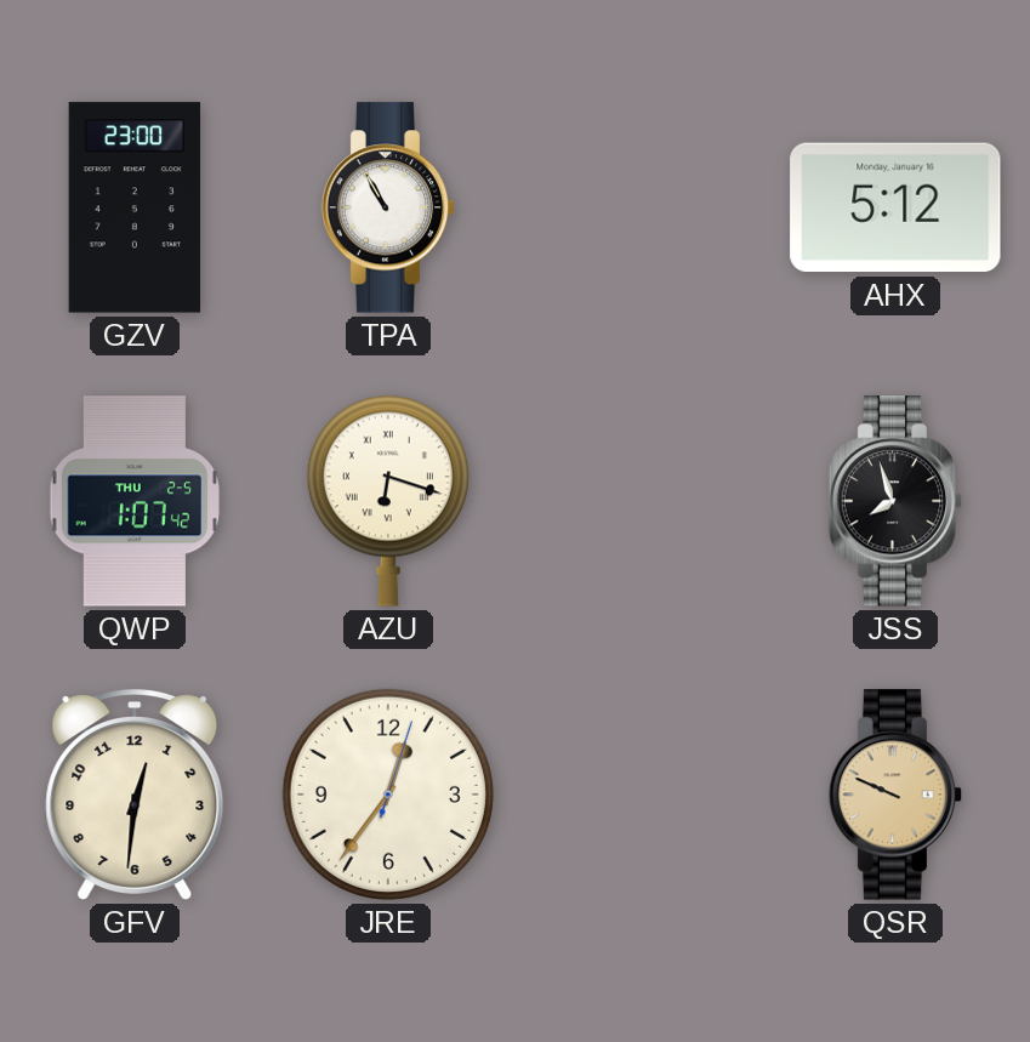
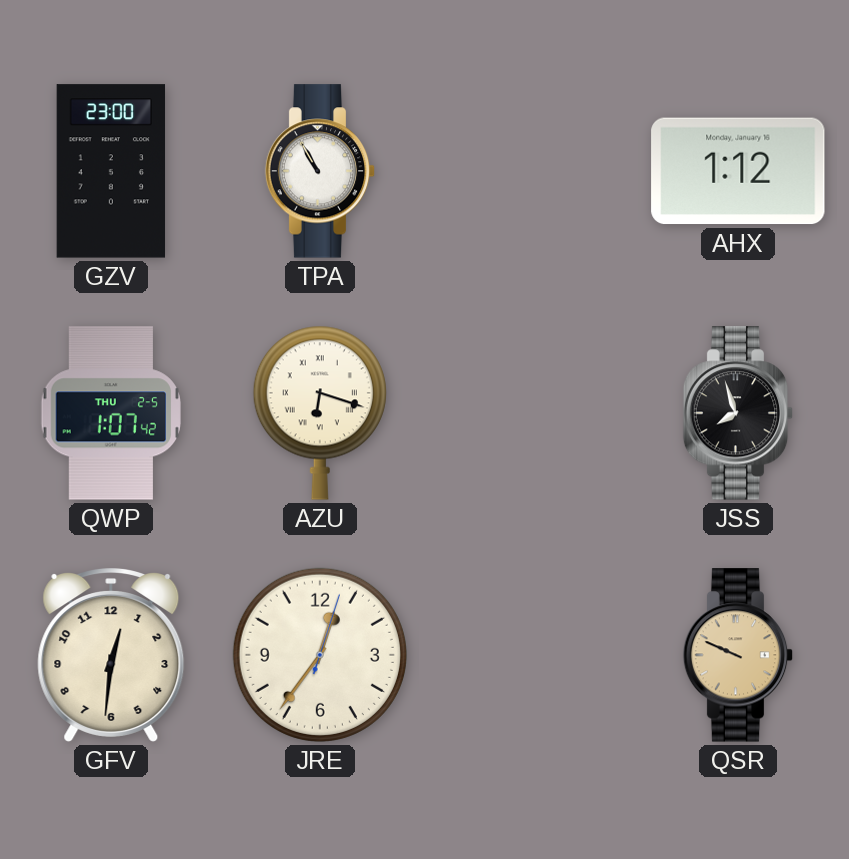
AHX: 5:12 -> 1:12
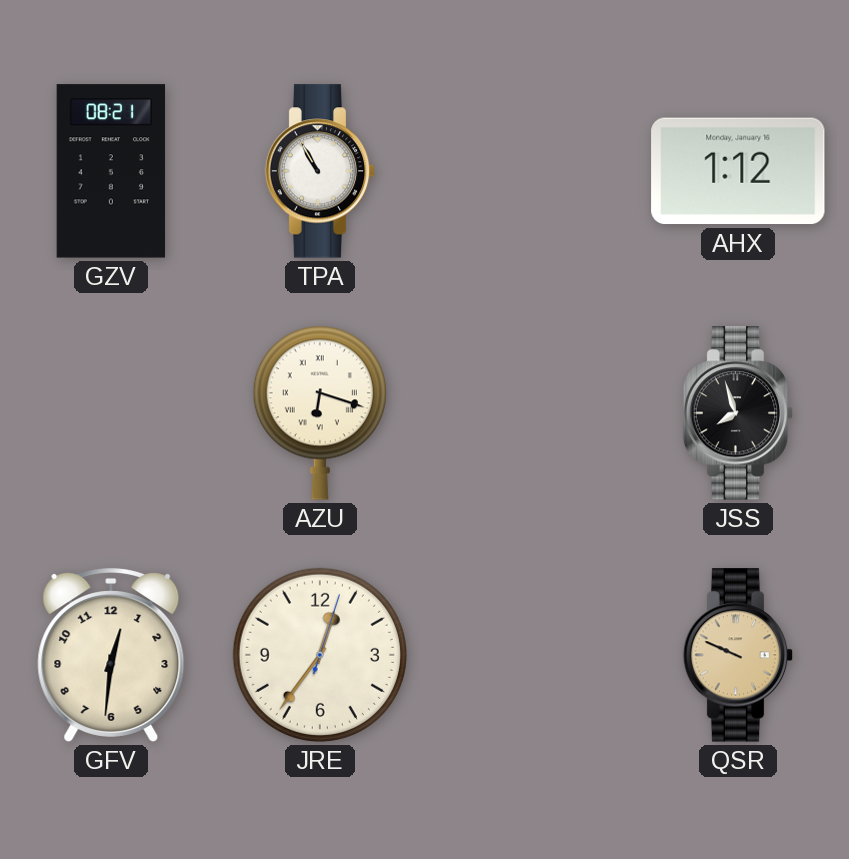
GZV: 23:00 -> 08:21
QWP: 1:07 -> none
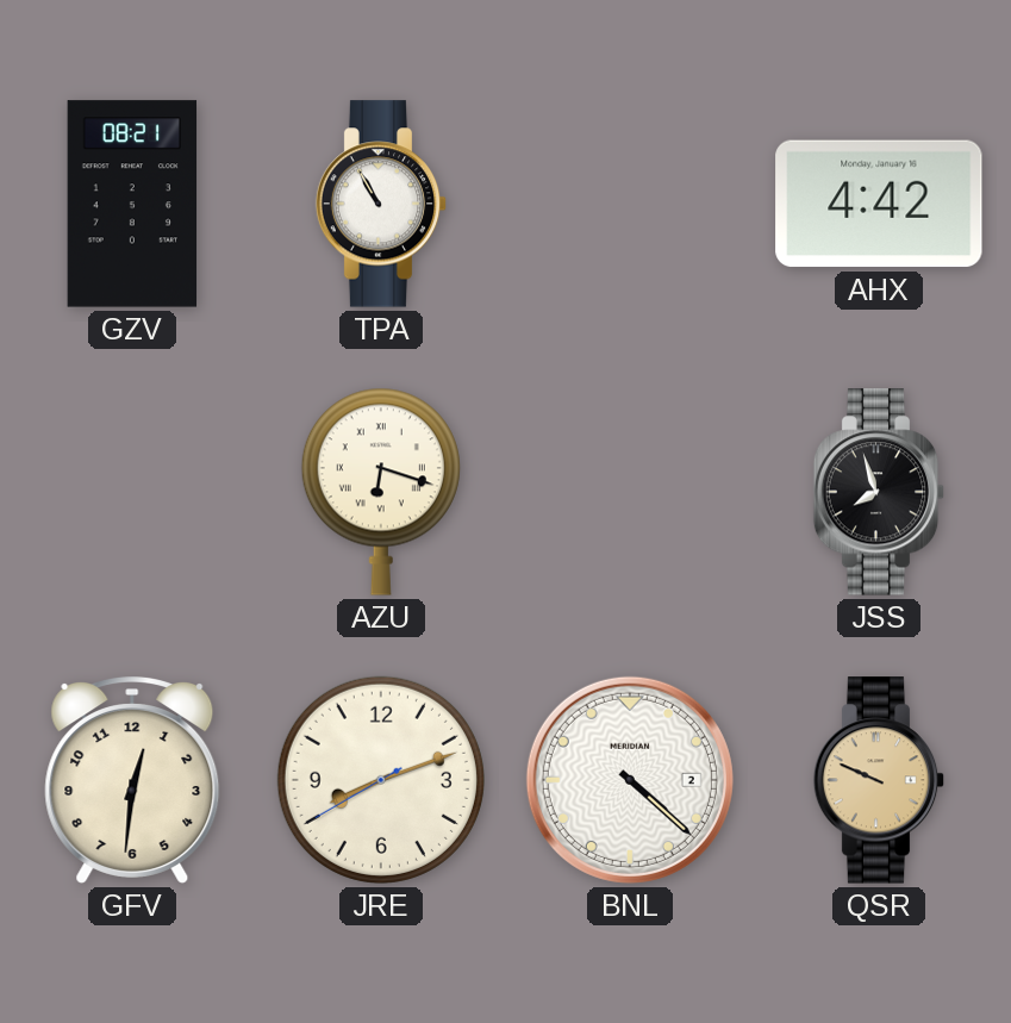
AHX: 1:12 -> 4:42
JRE: 12:36 -> 8:11
BNL: none -> 4:22
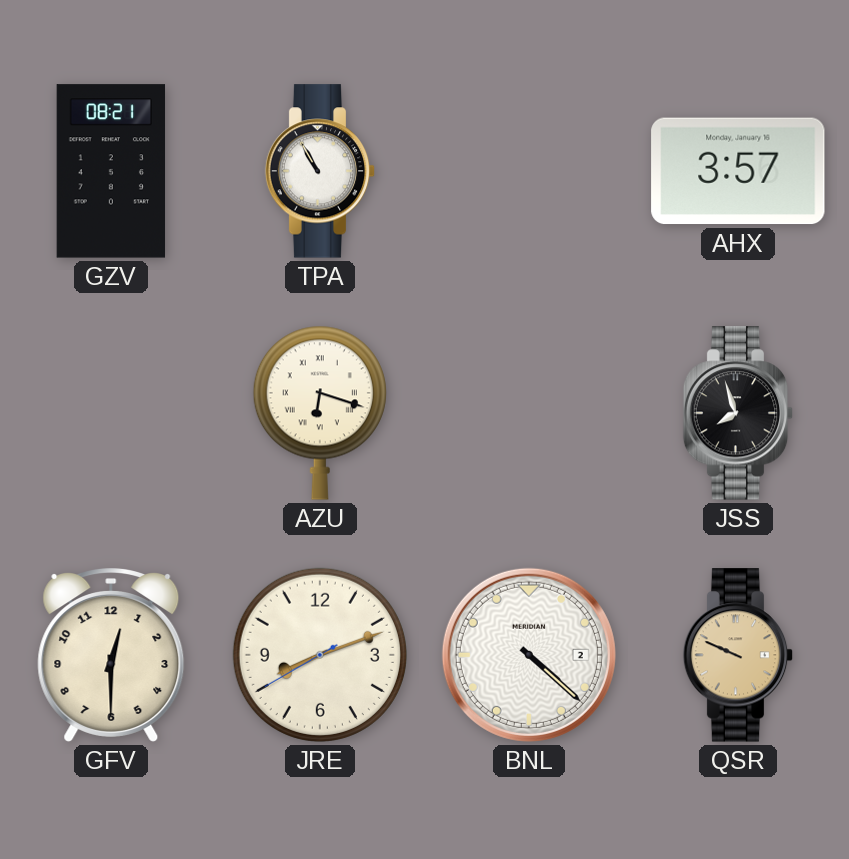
AHX: 4:42 -> 3:57
GFV: 12:31 -> 12:30
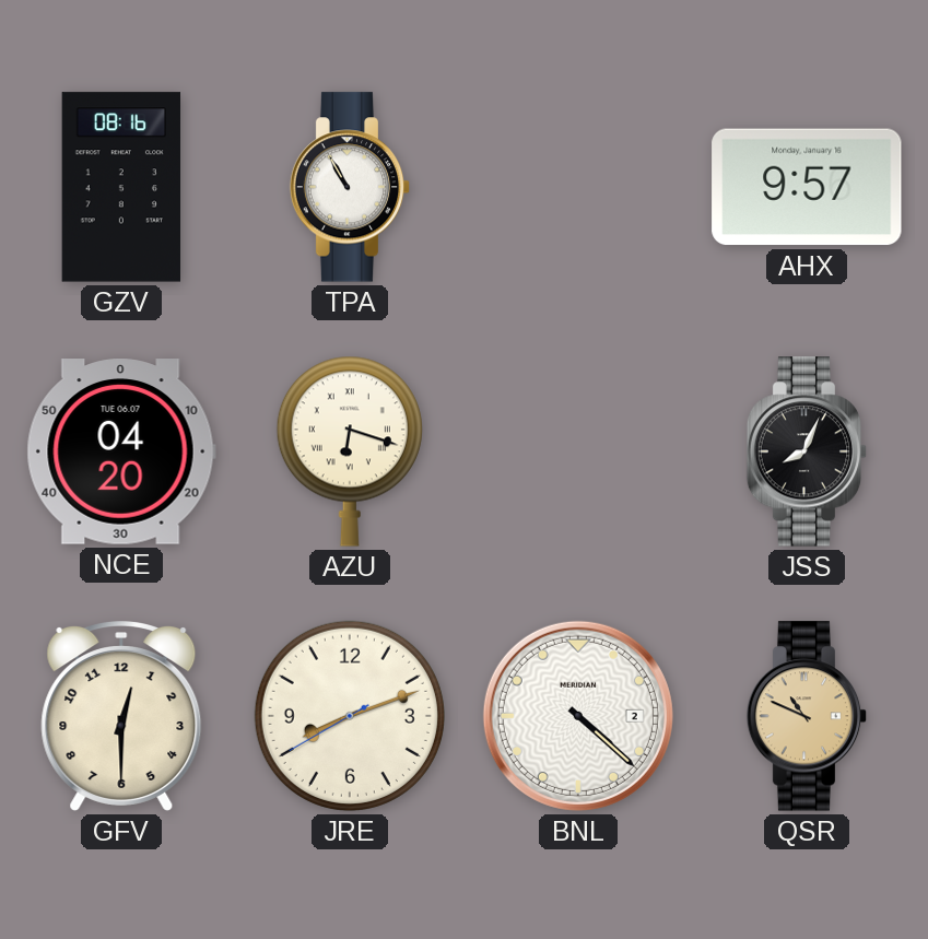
GZV: 08:21 -> 08:16
AHX: 3:57 -> 9:57
NCE: none -> 04:20
JSS: 7:57 -> 8:04
QSR: 9:49 -> 10:49
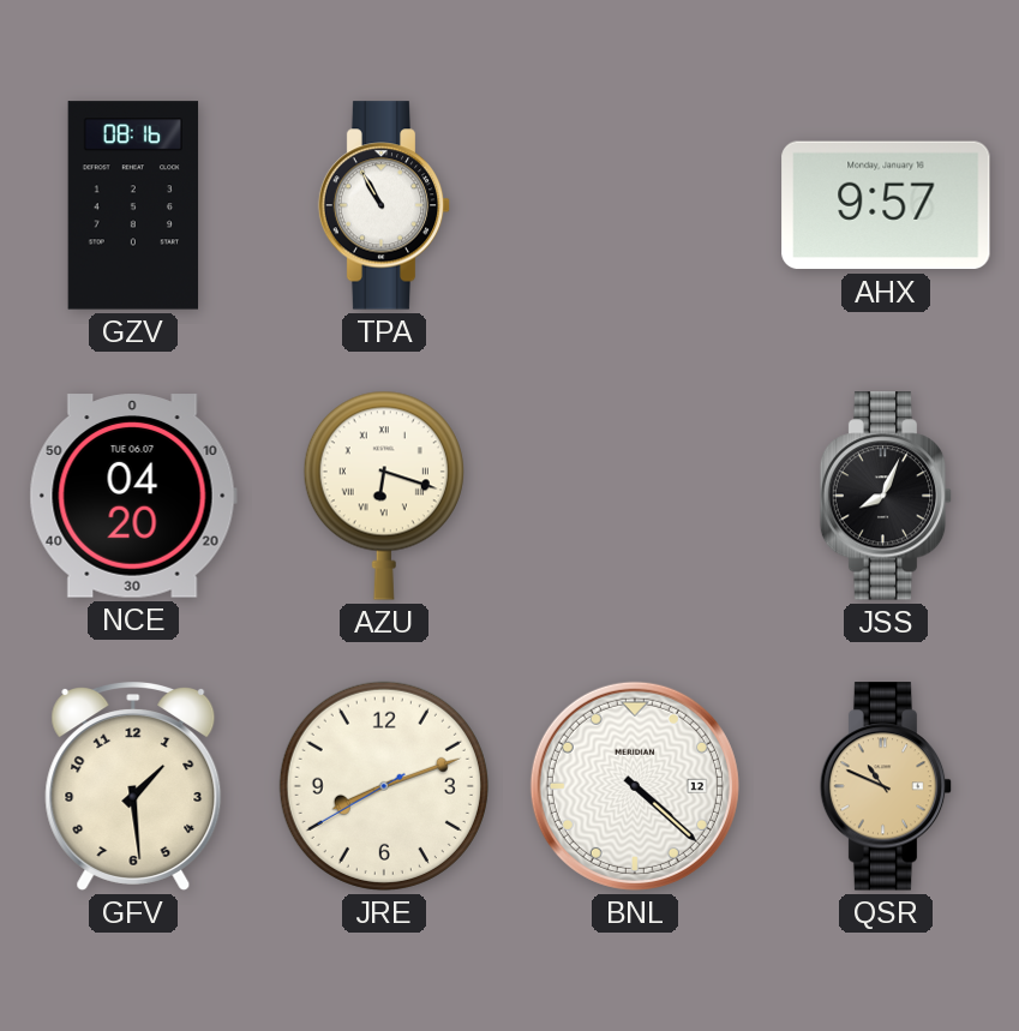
GFV: 12:30 -> 1:29
BNL date: 2 -> 12
